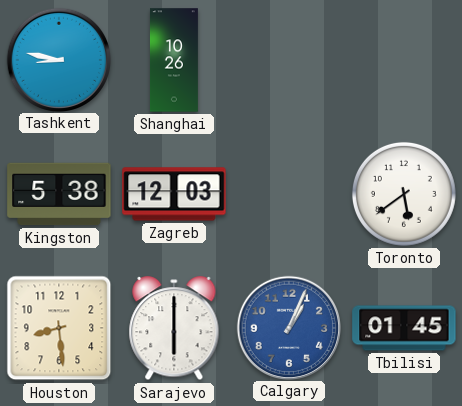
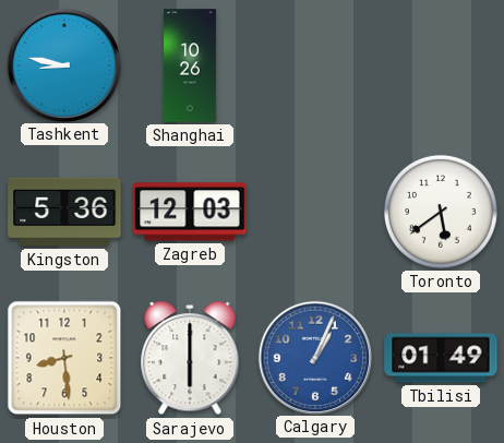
Kingston: 5:38 -> 5:36
Tbilisi: 01:45 -> 01:49
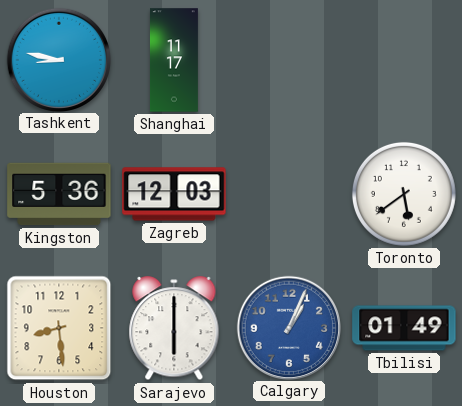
Shanghai: 10:26 -> 11:17
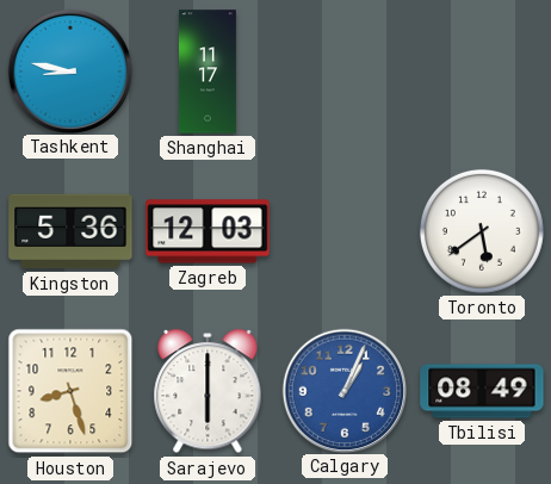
Houston: 8:29 -> 8:27
Tbilisi: 01:49 -> 08:49
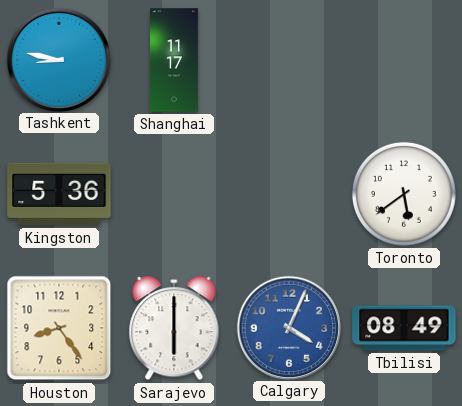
Zagreb: 12:03 -> none
Houston: 8:27 -> 8:24
Calgary: 1:04 -> 4:04
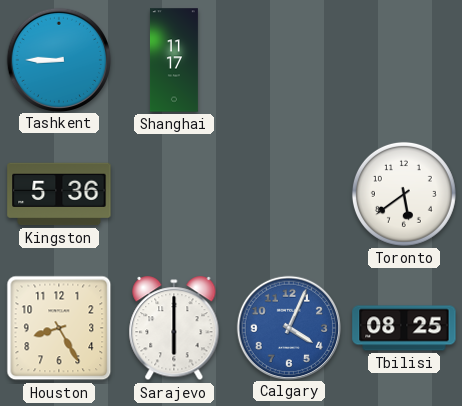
Tashkent: 8:47 -> 8:45
Houston: 8:24 -> 8:25
Tbilisi: 08:49 -> 08:25
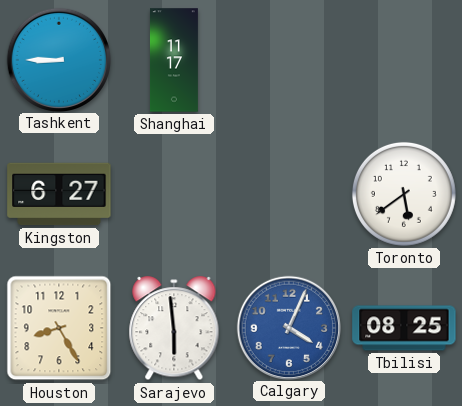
Kingston: 5:36 -> 6:27
Sarajevo: 6:00 -> 5:59
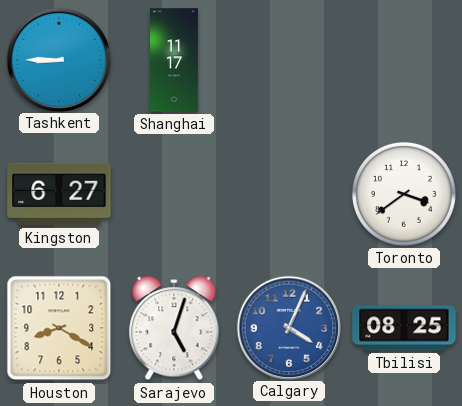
Toronto: 5:39 -> 3:39
Houston: 8:25 -> 8:20
Sarajevo: 5:59 -> 5:03
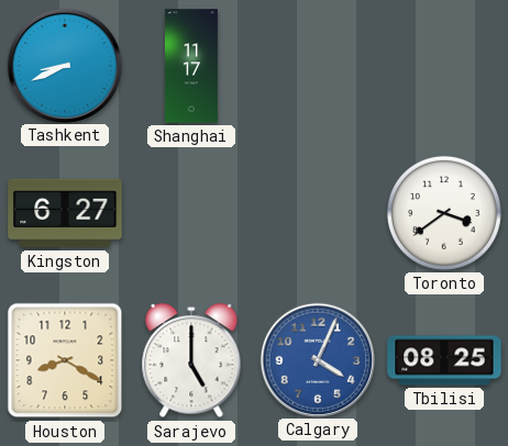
Tashkent: 8:45 -> 8:41
Sarajevo: 5:03 -> 5:00
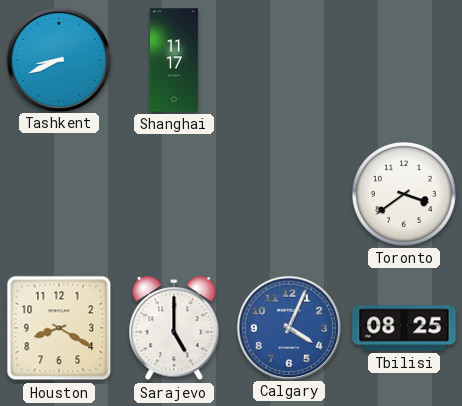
Kingston: 6:27 -> none
